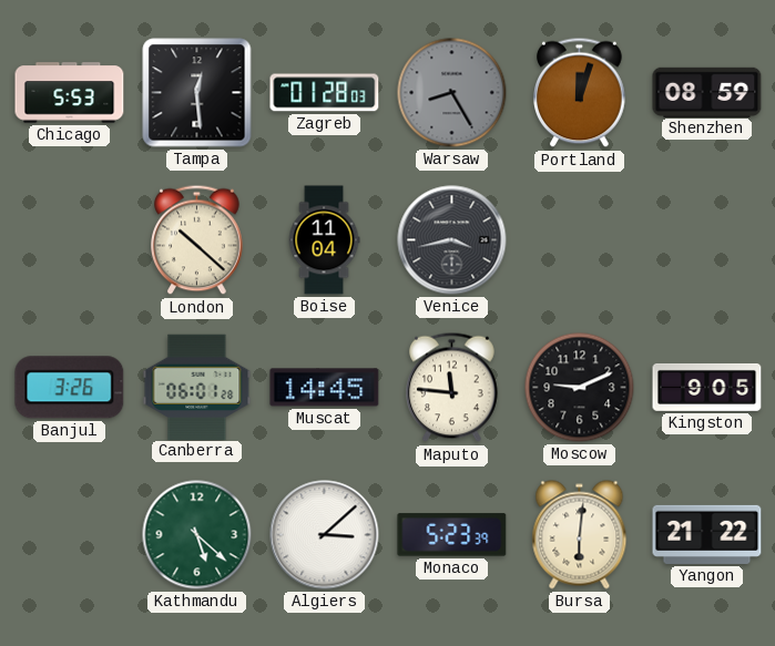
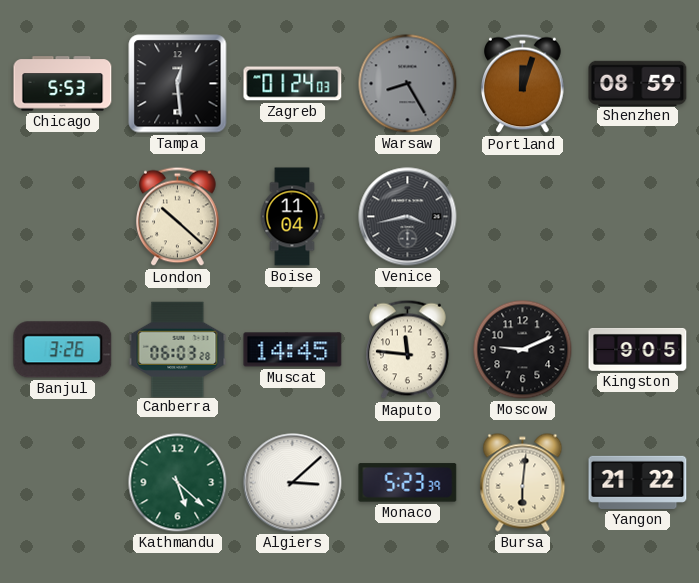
Zagreb: 01:28 -> 01:24
Canberra: 06:01 -> 06:03
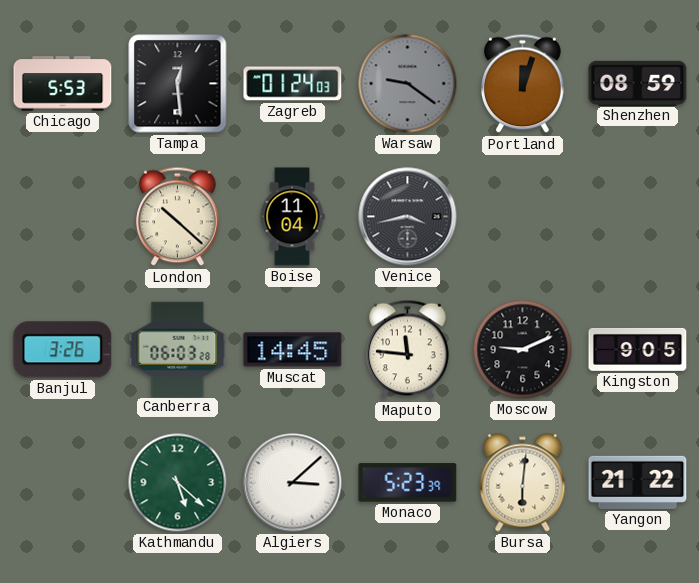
Warsaw: 8:25 -> 9:21
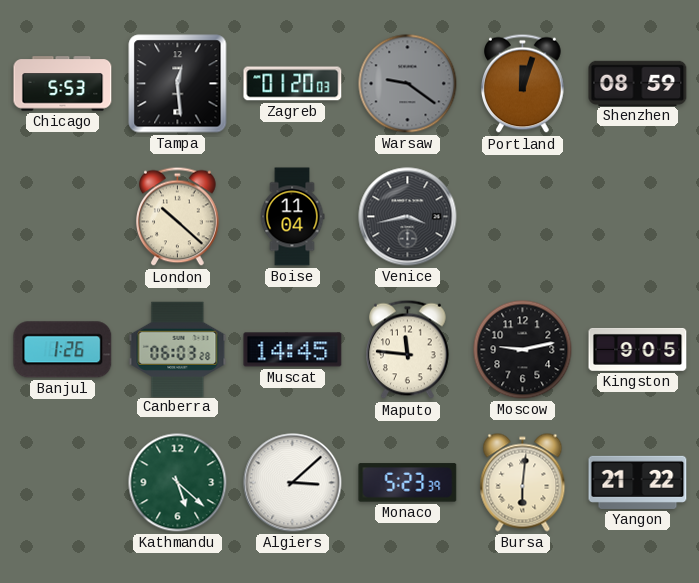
Zagreb: 01:24 -> 01:20
Banjul: 3:26 -> 1:26
Moscow: 9:11 -> 9:13
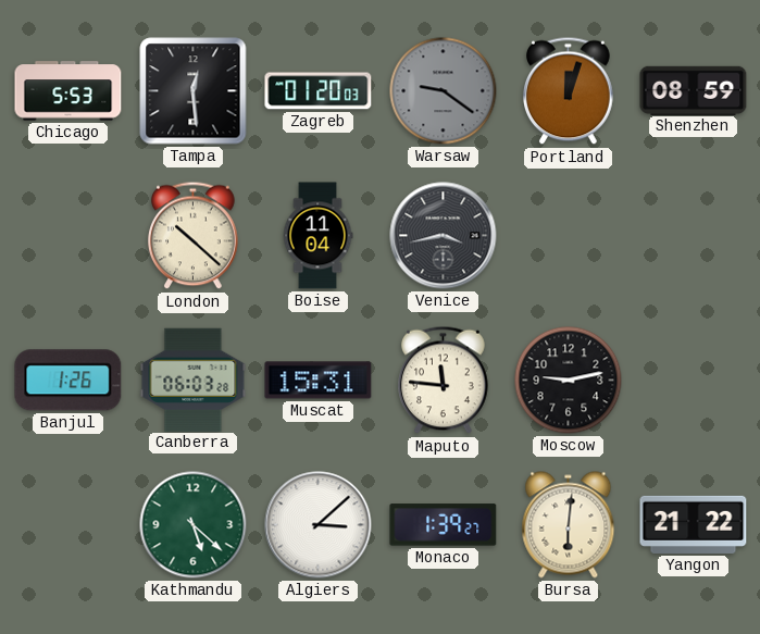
Muscat: 14:45 -> 15:31
Kingston: 9:05 -> none
Monaco: 5:23 -> 1:39
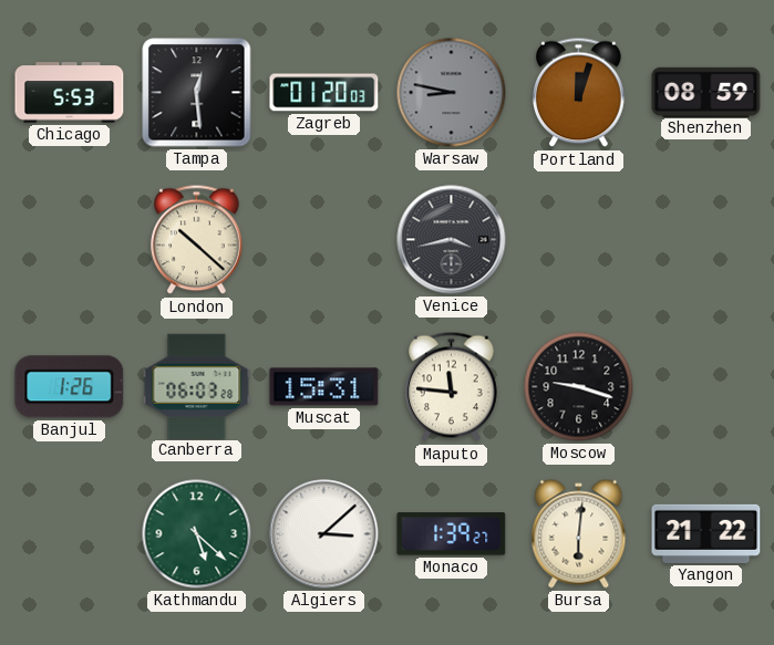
Warsaw: 9:21 -> 8:47
Boise: 11:04 -> none
Moscow: 9:13 -> 9:18
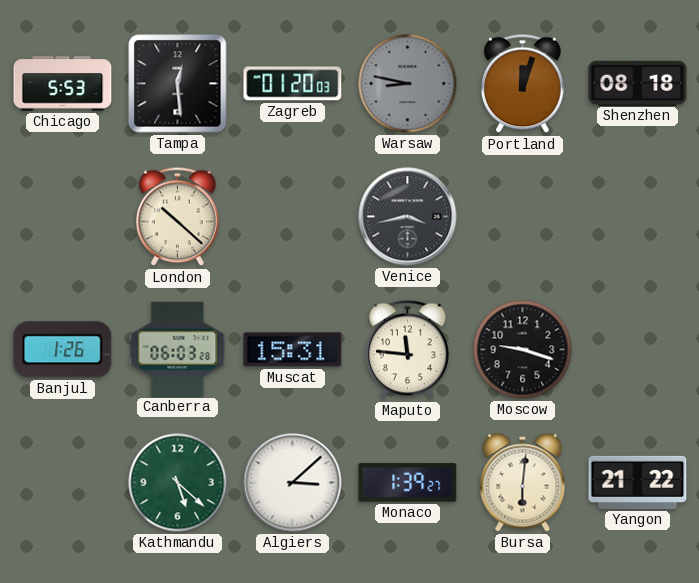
Shenzhen: 08:59 -> 08:18
